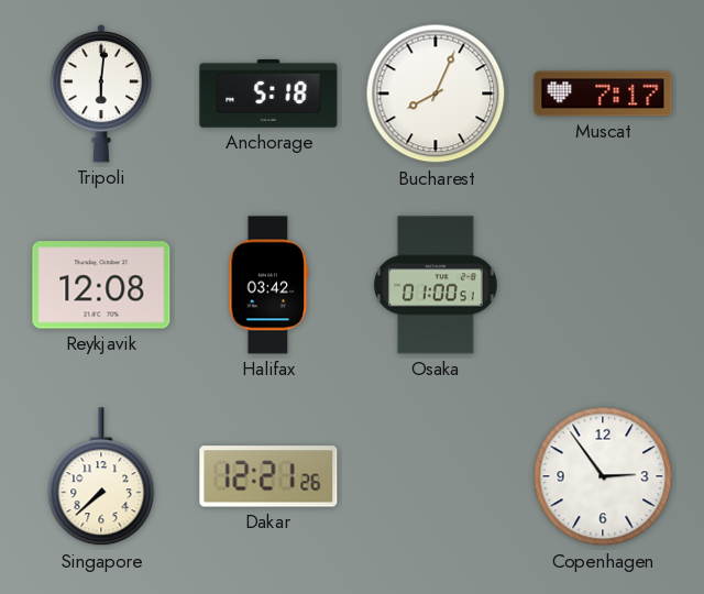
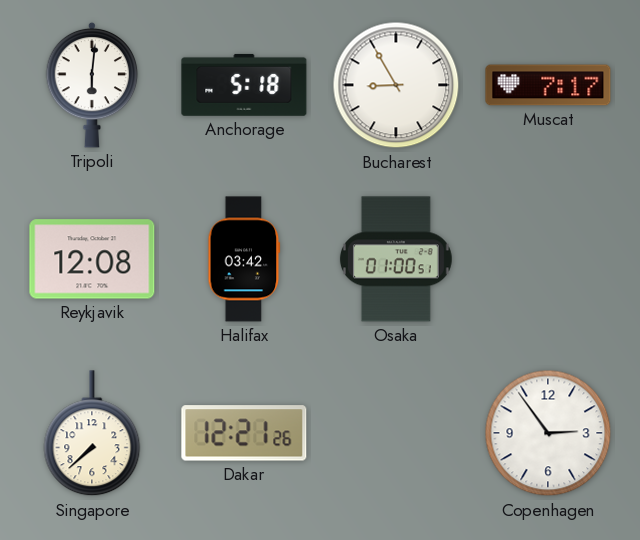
Bucharest: 8:04 -> 8:55
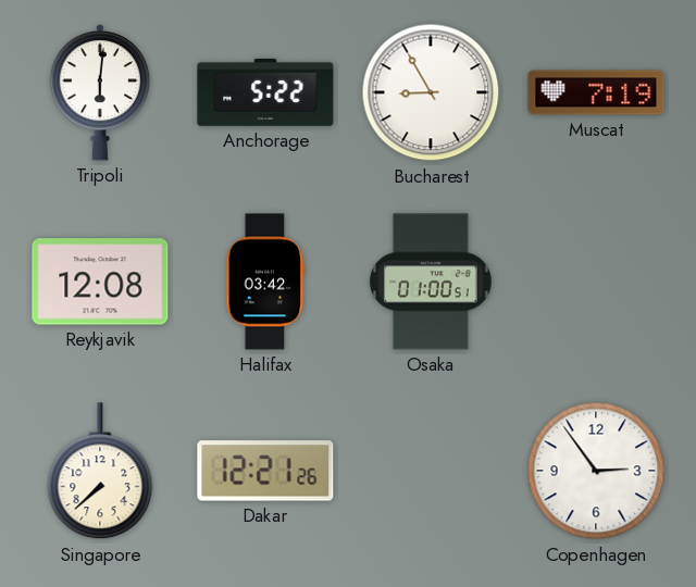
Anchorage: 5:18 -> 5:22
Muscat: 7:17 -> 7:19
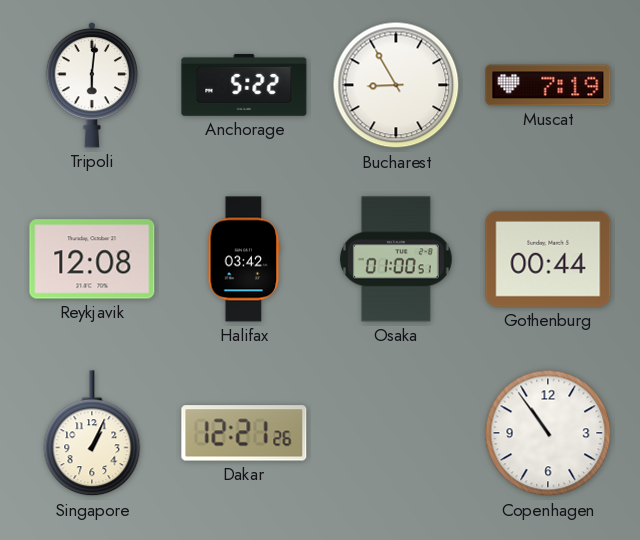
Gothenburg: none -> 00:44
Singapore: 7:38 -> 1:04
Copenhagen: 2:54 -> 10:54
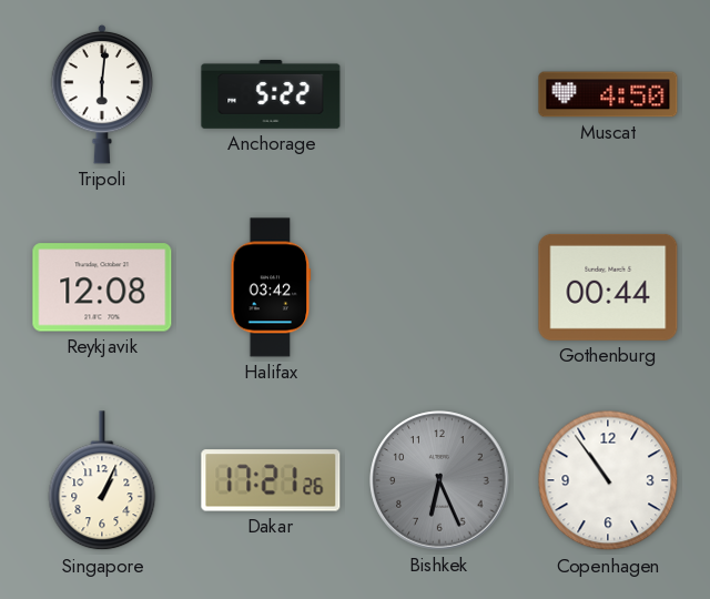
Bucharest: 8:55 -> none
Muscat: 7:19 -> 4:50
Osaka: 01:00 -> none
Dakar: 12:21 -> 17:21
Bishkek: none -> 6:26
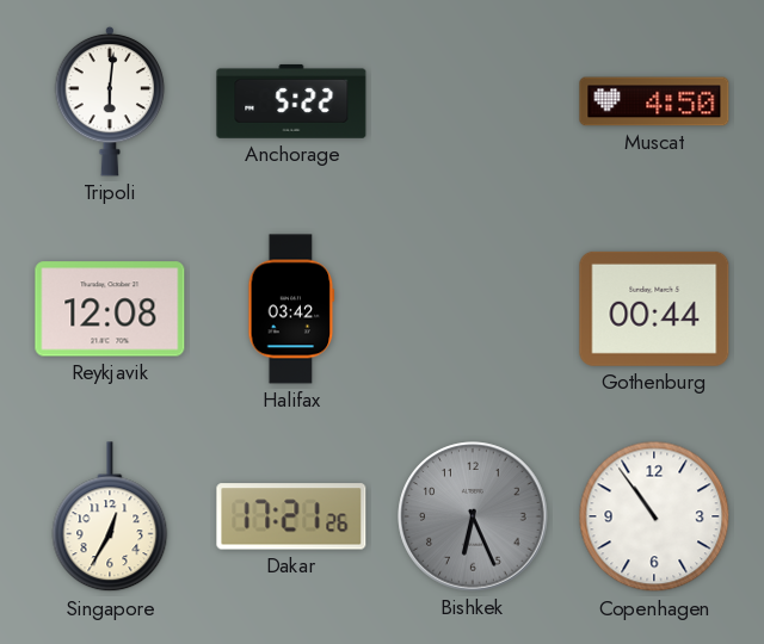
Singapore: 1:04 -> 12:35
